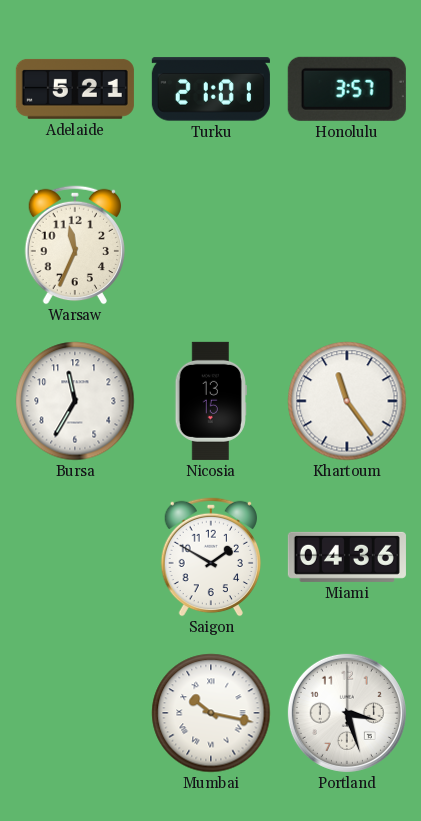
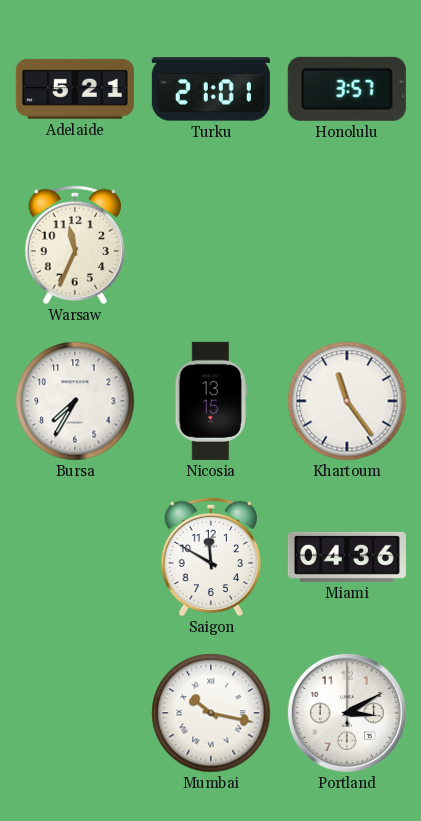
Bursa: 11:35 -> 7:35
Saigon: 1:50 -> 11:50
Portland: 3:27 -> 3:10
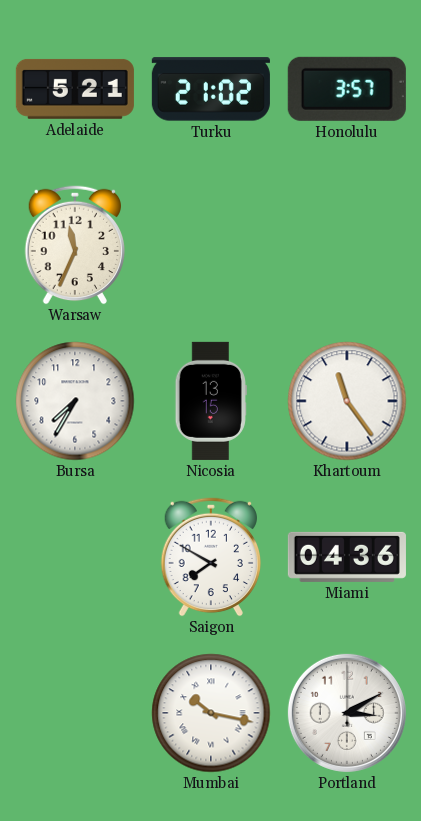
Turku: 21:01 -> 21:02
Saigon: 11:50 -> 7:50
